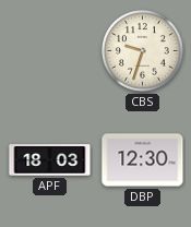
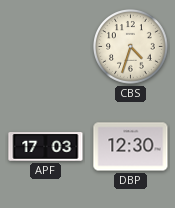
CBS: 9:33 -> 4:33
APF: 18:03 -> 17:03
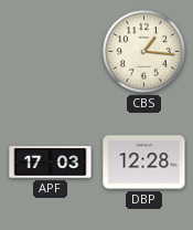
CBS: 4:33 -> 1:16
DBP: 12:30 -> 12:28
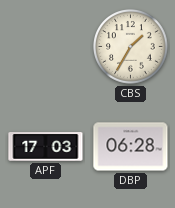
CBS: 1:16 -> 1:35
DBP: 12:28 -> 06:28
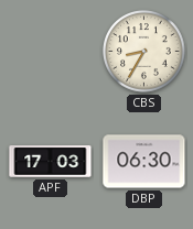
CBS: 1:35 -> 8:35
DBP: 06:28 -> 06:30
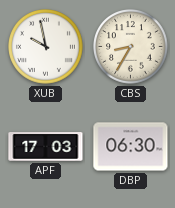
XUB: none -> 9:58
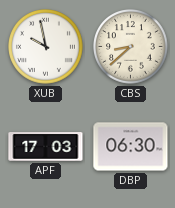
CBS: 8:35 -> 8:38
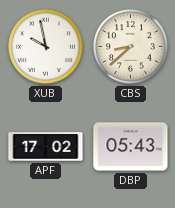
APF: 17:03 -> 17:02
DBP: 06:30 -> 05:43
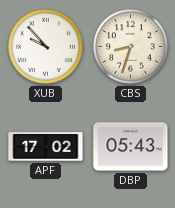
XUB: 9:58 -> 9:53
CBS: 8:38 -> 8:33
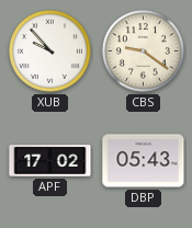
CBS: 8:33 -> 9:21
